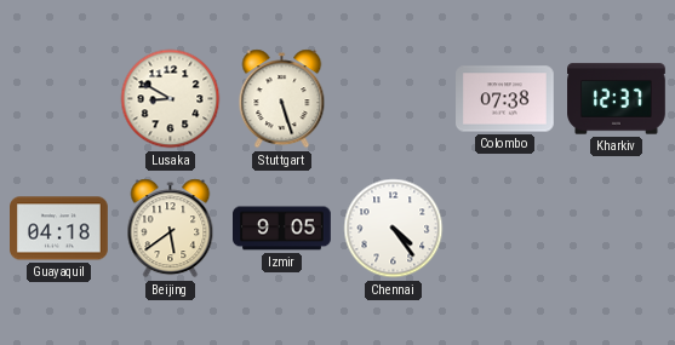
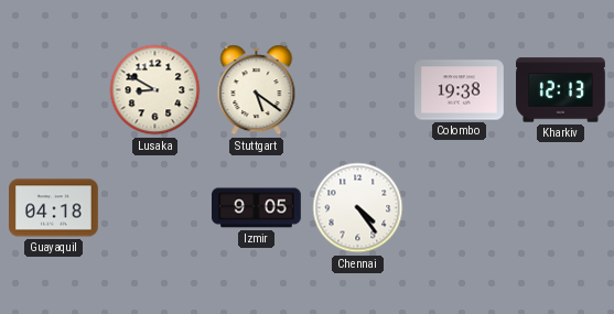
Stuttgart: 5:27 -> 5:21
Colombo: 07:38 -> 19:38
Kharkiv: 12:37 -> 12:13
Beijing: 5:39 -> none
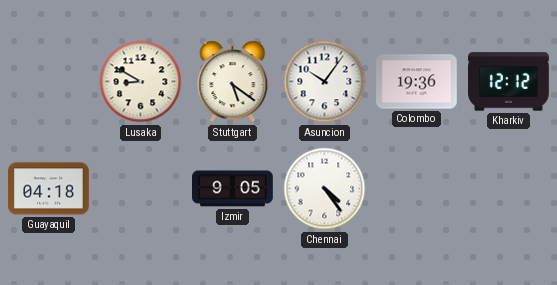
Asuncion: none -> 10:06
Colombo: 19:38 -> 19:36
Kharkiv: 12:13 -> 12:12
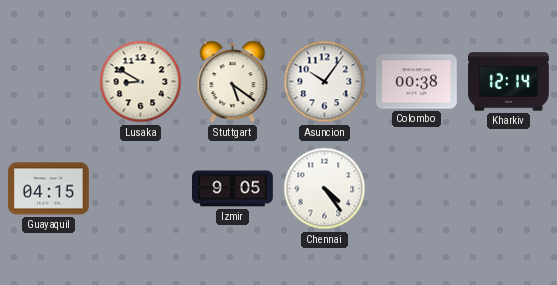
Colombo: 19:36 -> 00:38
Kharkiv: 12:12 -> 12:14
Guayaquil: 04:18 -> 04:15
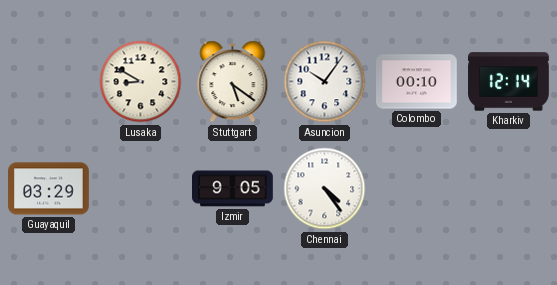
Colombo: 00:38 -> 00:10
Guayaquil: 04:15 -> 03:29
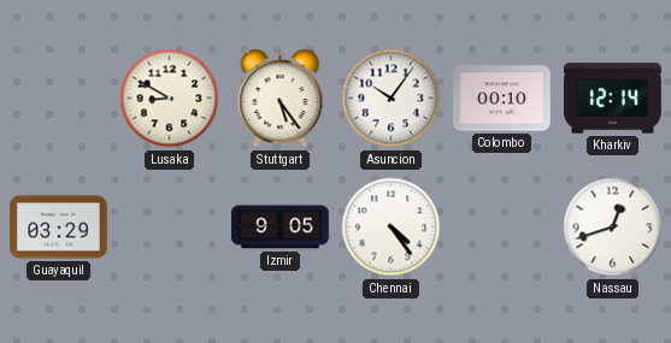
Stuttgart: 5:21 -> 5:24
Nassau: none -> 12:42
